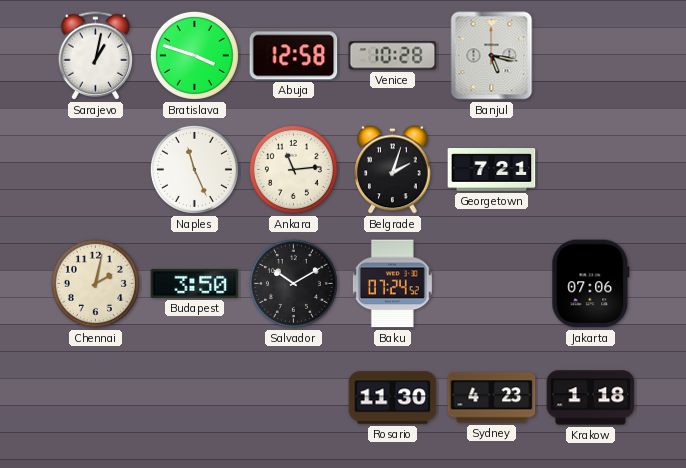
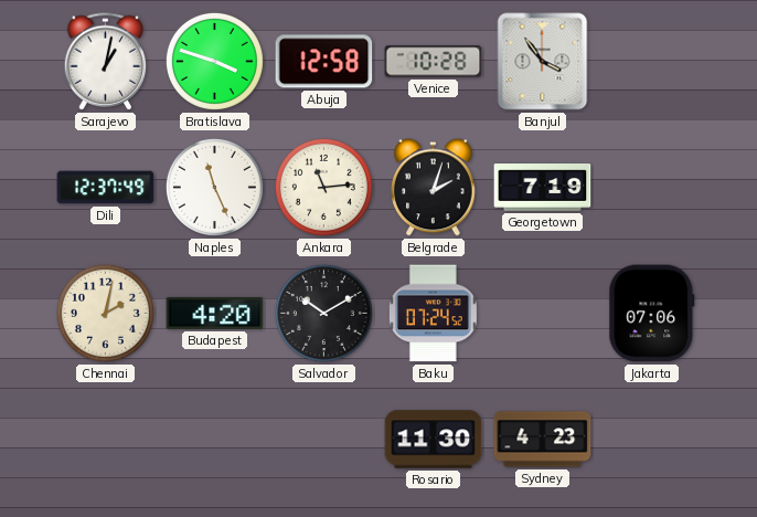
Banjul: 5:17 -> 3:54
Dili: none -> 12:37
Georgetown: 7:21 -> 7:19
Budapest: 3:50 -> 4:20
Krakow: 1:18 -> none
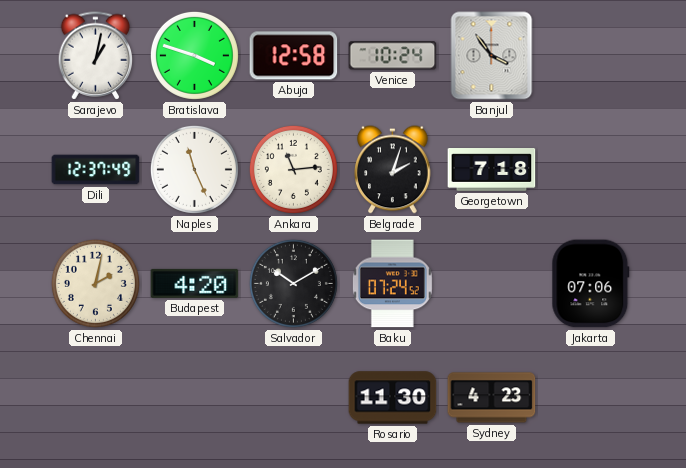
Venice: 10:28 -> 10:24
Georgetown: 7:19 -> 7:18
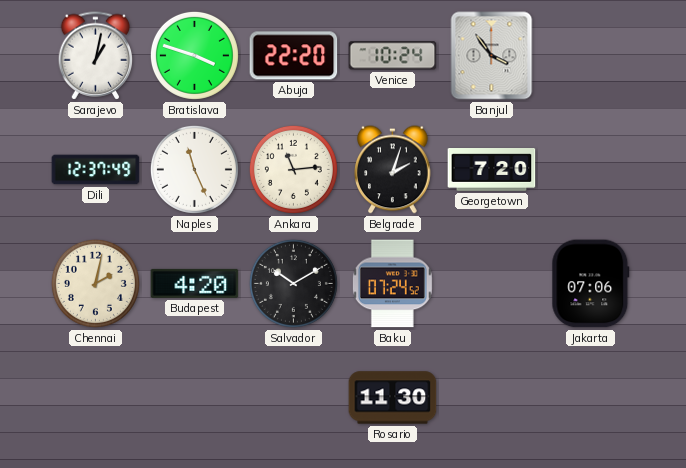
Abuja: 12:58 -> 22:20
Georgetown: 7:18 -> 7:20
Sydney: 4:23 -> none
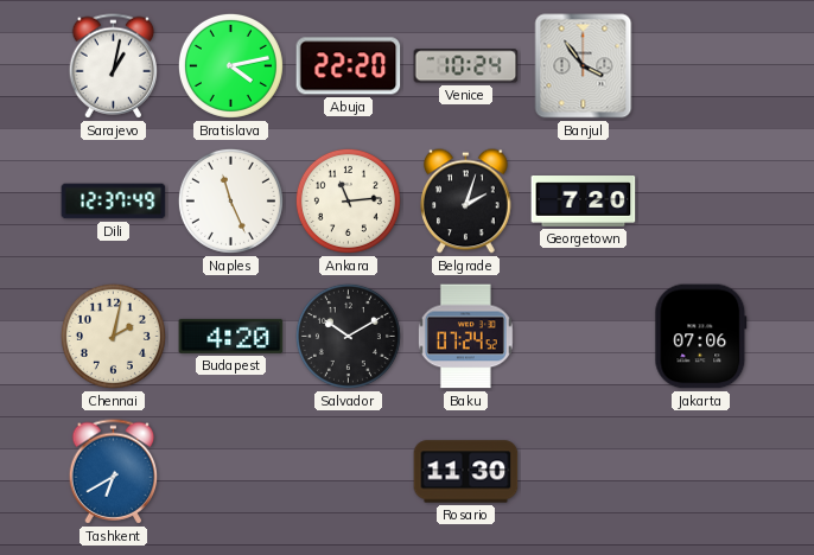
Bratislava: 3:48 -> 4:13
Tashkent: none -> 6:40
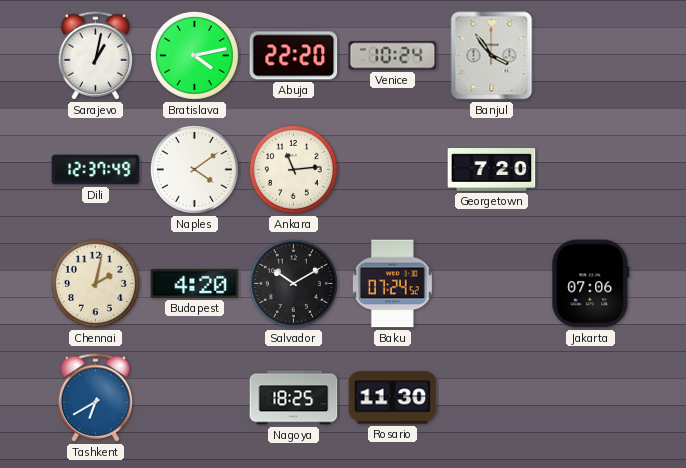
Naples: 11:26 -> 4:09
Belgrade: 2:03 -> none
Nagoya: none -> 18:25
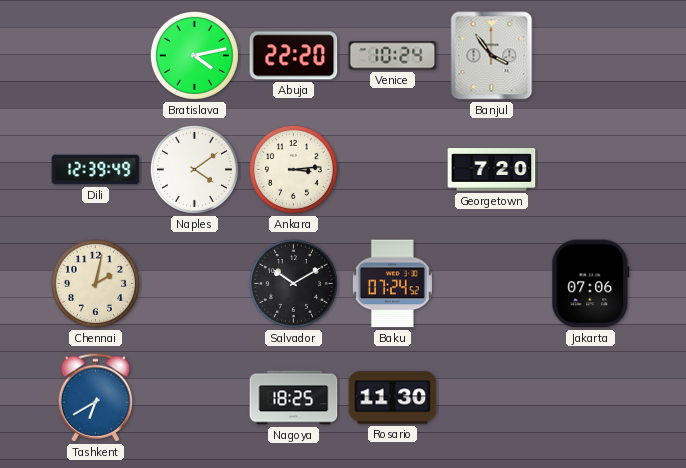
Sarajevo: 1:02 -> none
Dili: 12:37 -> 12:39
Ankara: 11:14 -> 3:14
Budapest: 4:20 -> none
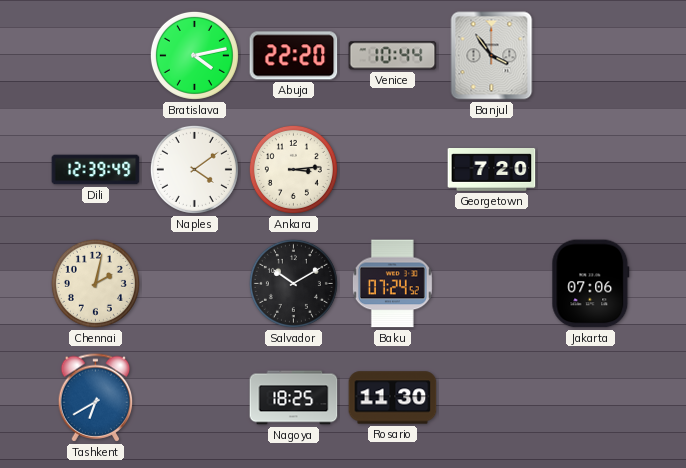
Venice: 10:24 -> 10:44
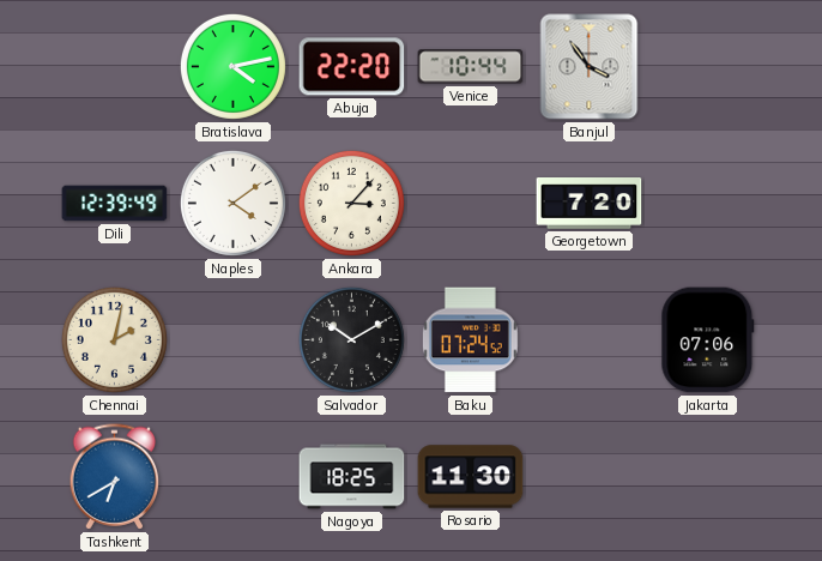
Ankara: 3:14 -> 3:07
